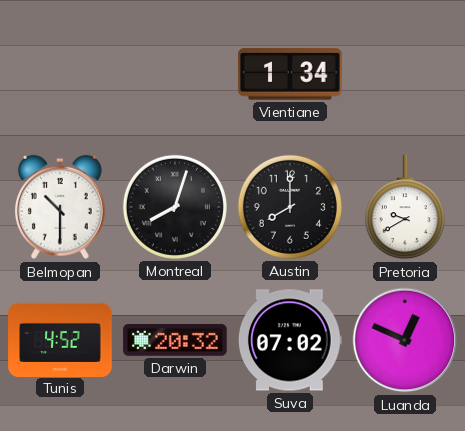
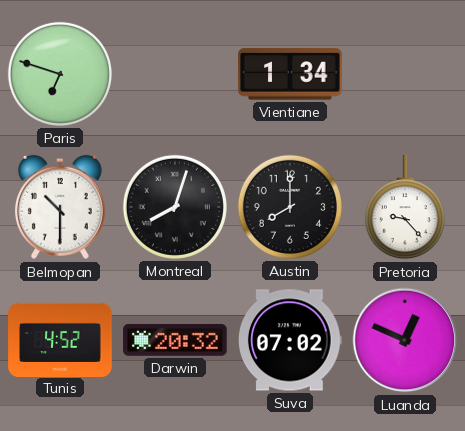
Paris: none -> 6:48
Pretoria: 9:40 -> 9:23
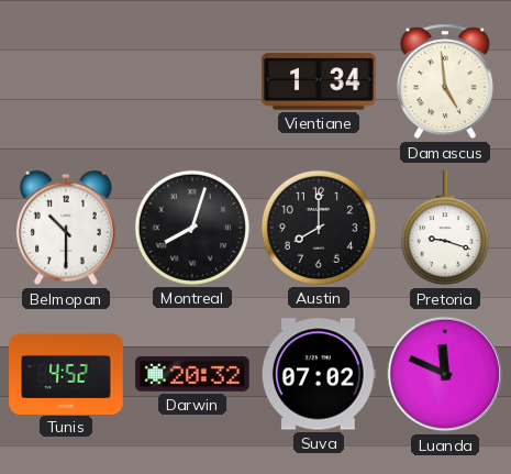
Paris: 6:48 -> none
Damascus: none -> 4:59
Pretoria: 9:23 -> 9:18
Luanda: 12:49 -> 11:49
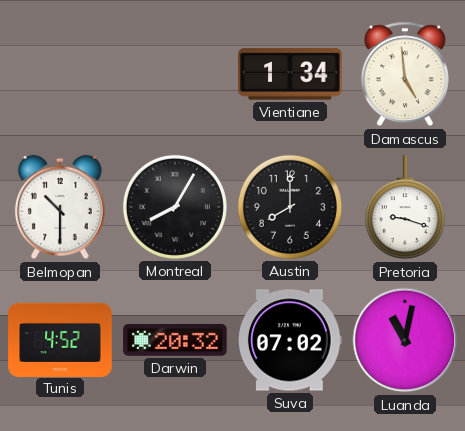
Montreal: 8:03 -> 8:05
Luanda: 11:49 -> 11:02
